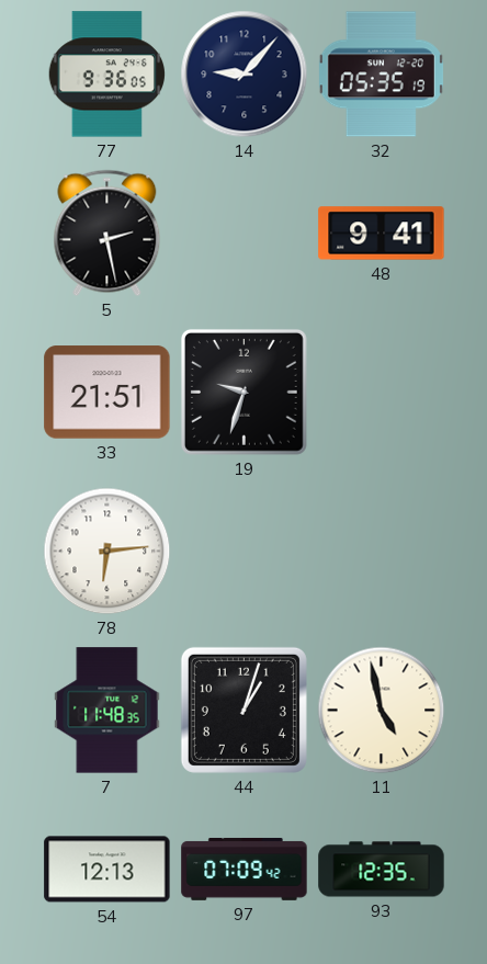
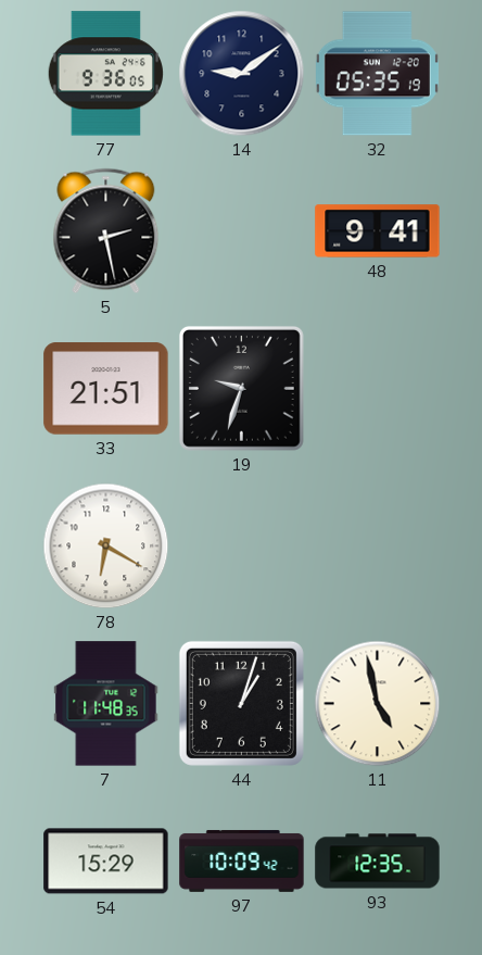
14: 9:07 -> 9:09
78: 6:14 -> 6:20
54: 12:13 -> 15:29
97: 07:09 -> 10:09
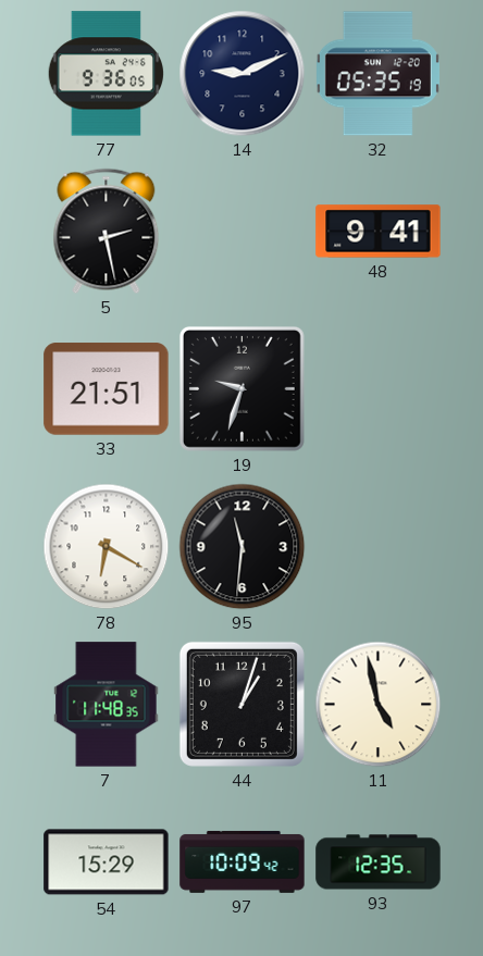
14: 9:09 -> 9:11
95: none -> 11:31
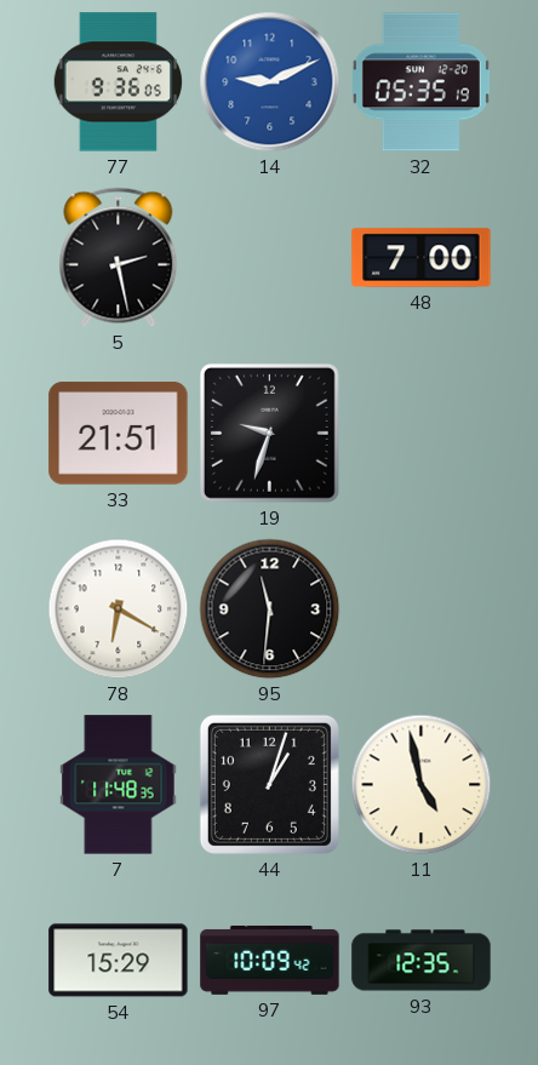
14 dial: navy -> blue
48: 9:41 -> 7:00
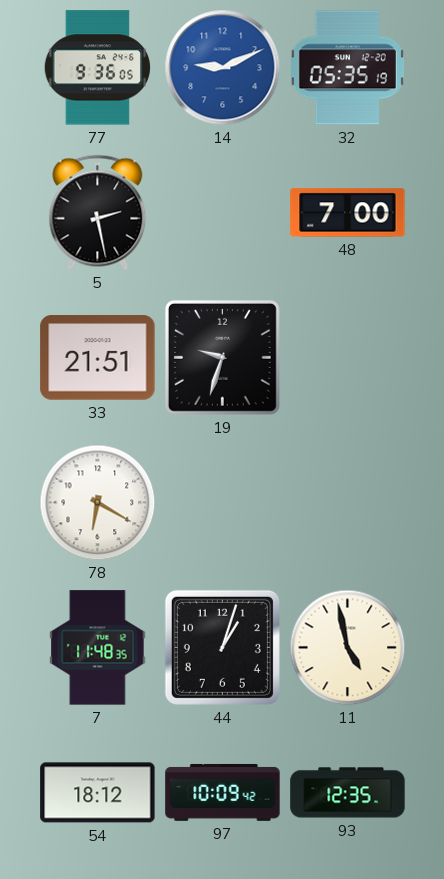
95: 11:31 -> none
54: 15:29 -> 18:12
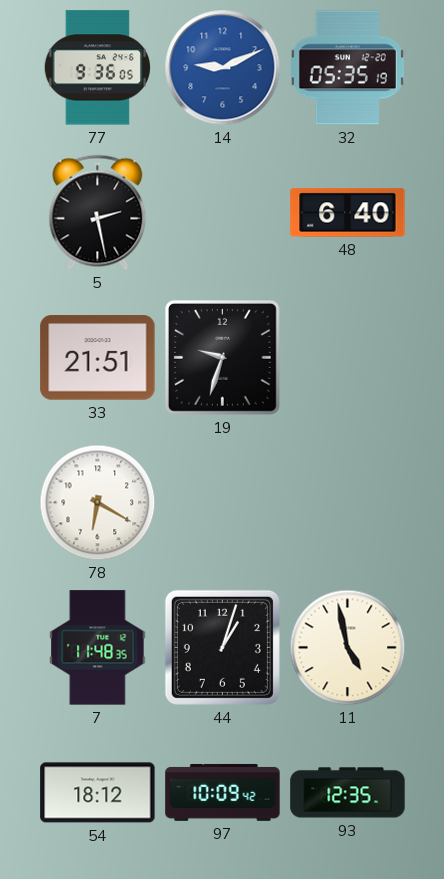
48: 7:00 -> 6:40
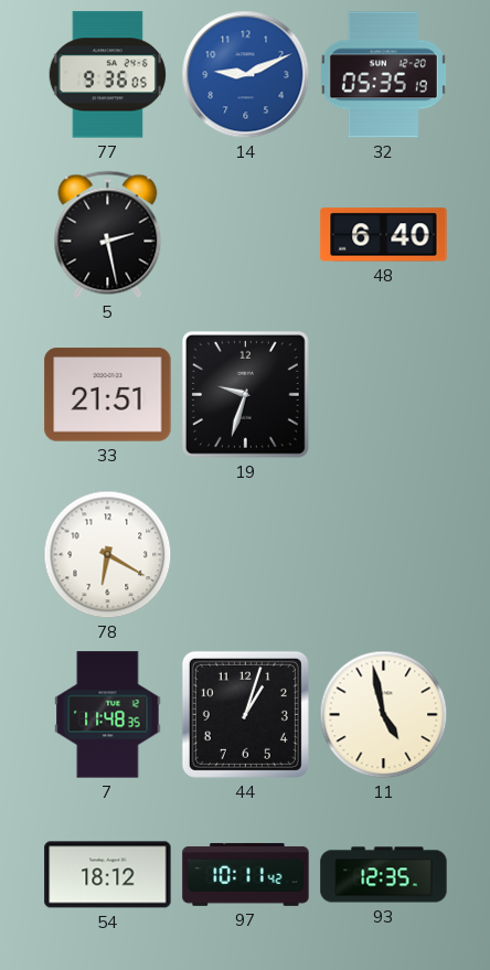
97: 10:09 -> 10:11
